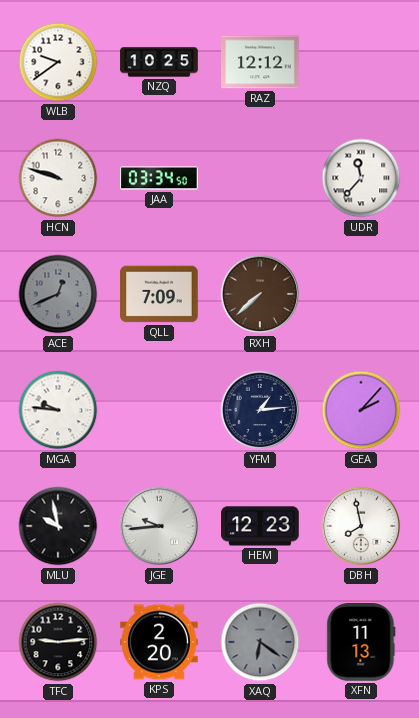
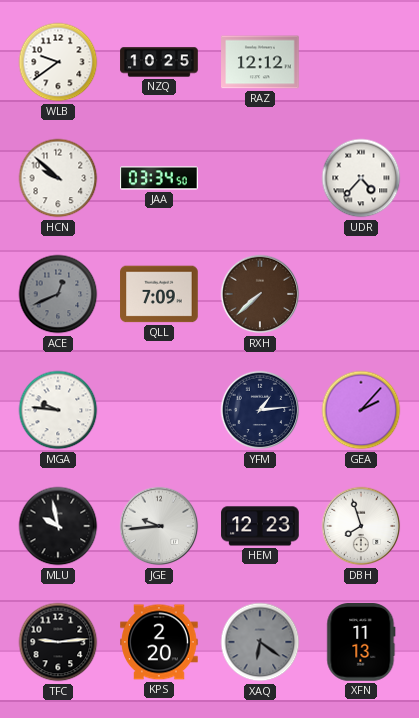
HCN: 9:48 -> 9:52
UDR: 11:37 -> 4:37
DBH: 7:58 -> 7:57
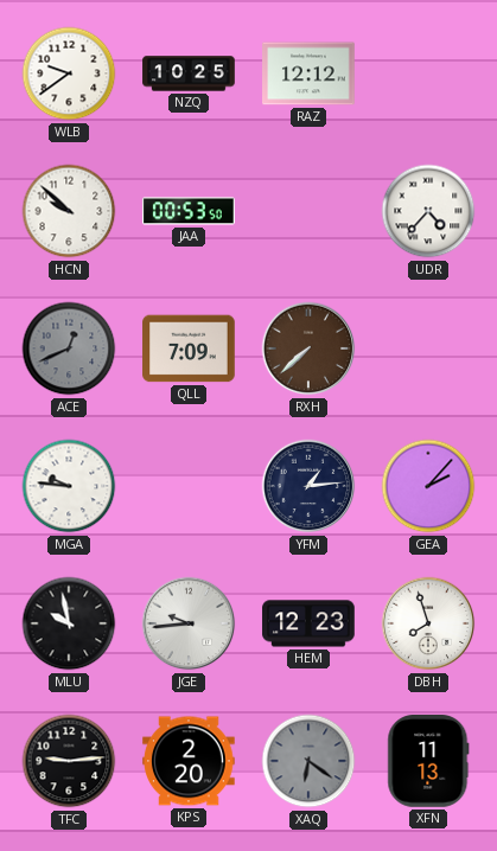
JAA: 03:34 -> 00:53
